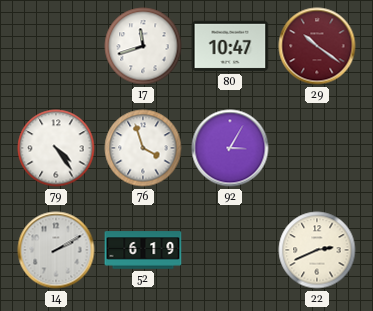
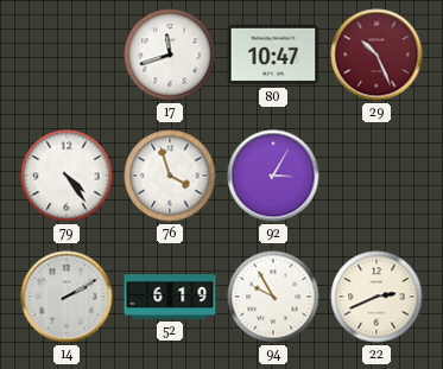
29: 10:21 -> 10:26
94: none -> 9:55
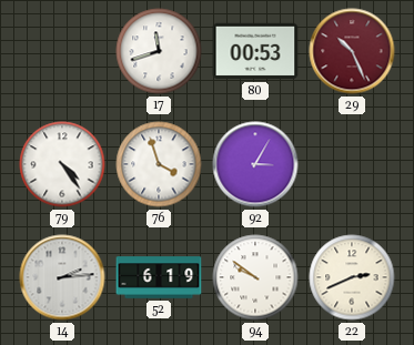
80: 10:47 -> 00:53
14: 2:10 -> 2:14
94: 9:55 -> 9:51
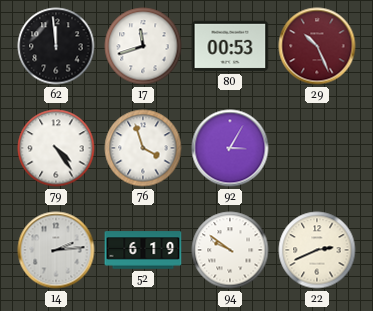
62: none -> 11:59
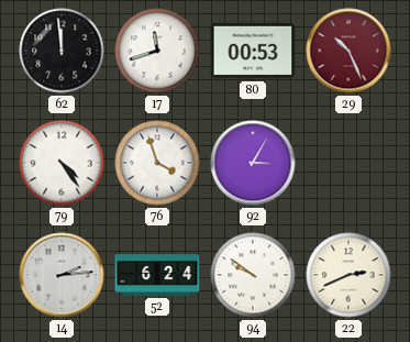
52: 6:19 -> 6:24
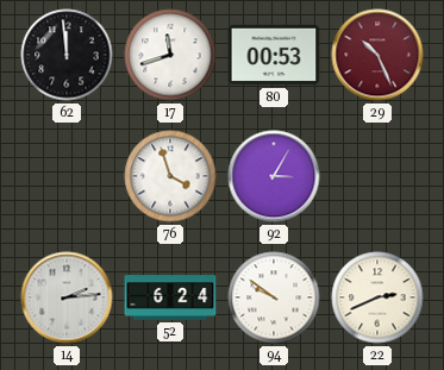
79: 4:24 -> none
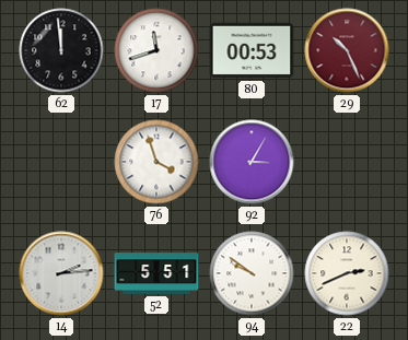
52: 6:24 -> 5:51
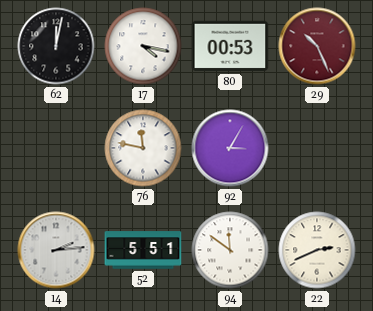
62: 11:59 -> 12:02
17: 11:42 -> 4:17
76: 3:57 -> 11:47
94: 9:51 -> 11:51
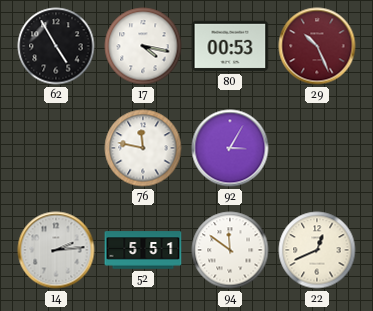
62: 12:02 -> 4:55
22: 2:41 -> 12:41
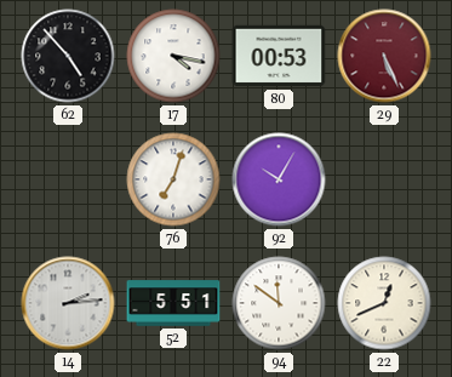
62: 4:55 -> 4:53
29: 10:26 -> 5:26
76: 11:47 -> 7:03
92: 3:05 -> 10:05
